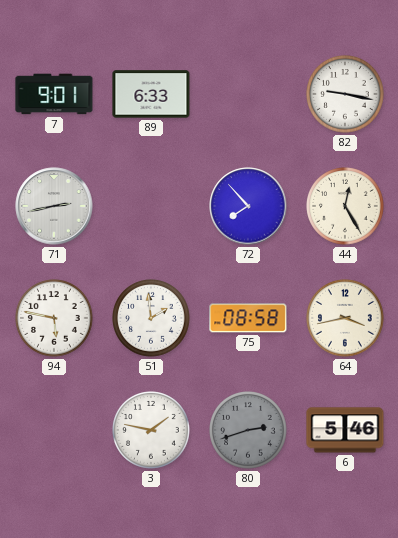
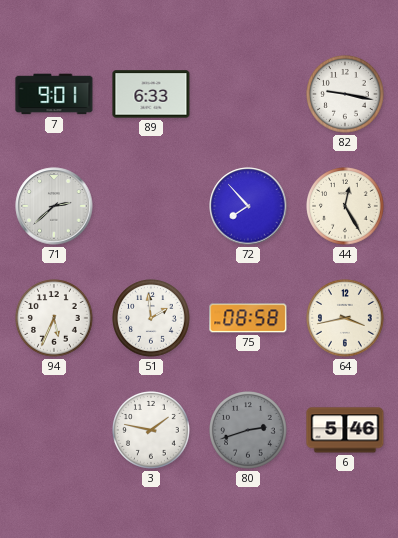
71: 2:43 -> 2:38
94: 5:47 -> 5:34
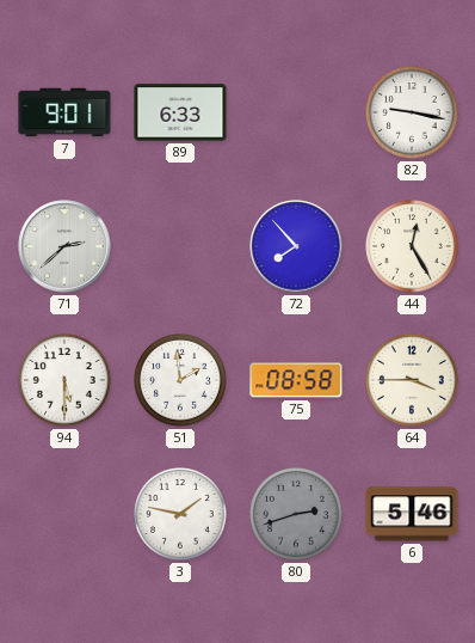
94: 5:34 -> 5:30
64: 3:43 -> 3:45
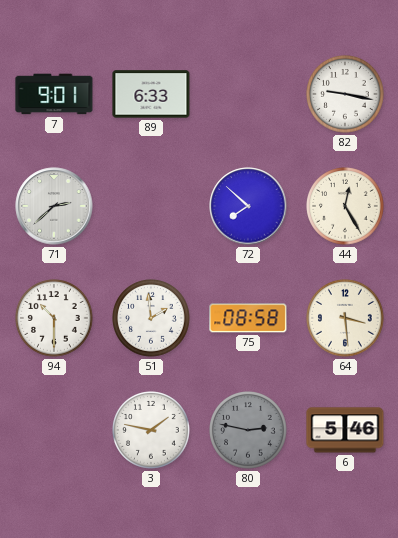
72: 7:53 -> 7:52
94: 5:30 -> 10:30
64: 3:45 -> 3:29
80: 2:42 -> 2:47
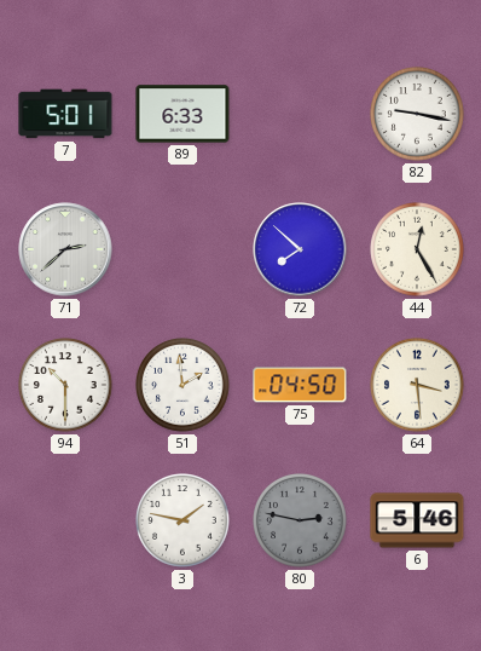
7: 9:01 -> 5:01
75: 08:58 -> 04:50
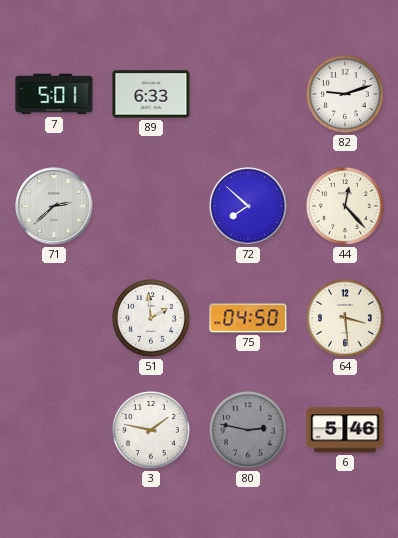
82: 9:17 -> 9:12
44: 12:25 -> 12:23
94: 10:30 -> none
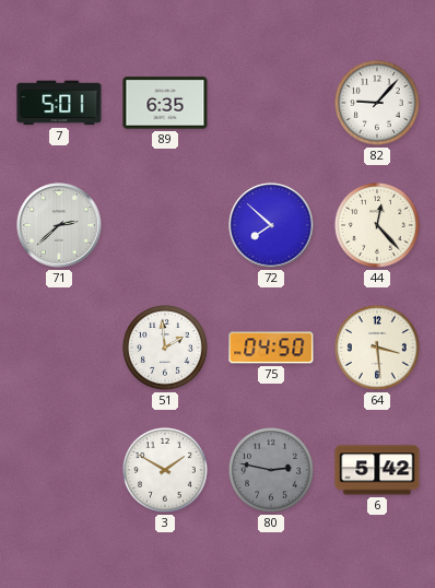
89: 6:33 -> 6:35
82: 9:12 -> 9:07
3: 1:47 -> 1:50
6: 5:46 -> 5:42
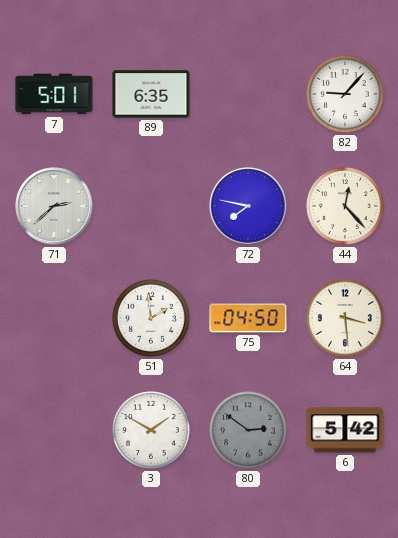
72: 7:52 -> 7:47
80: 2:47 -> 2:51
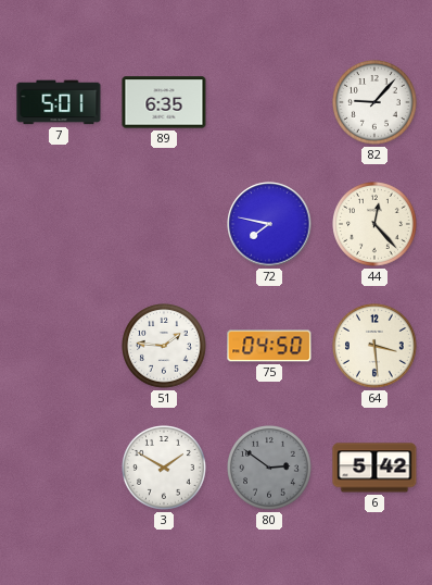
71: 2:38 -> none
51: 1:59 -> 1:46
